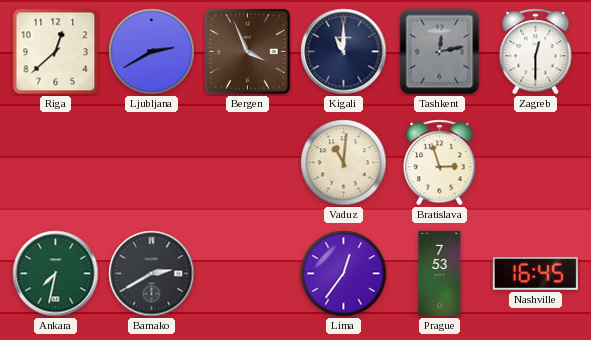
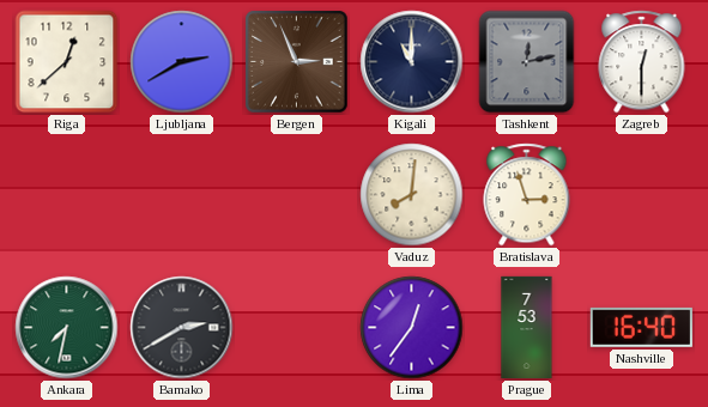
Bergen: 3:56 -> 2:56
Vaduz: 11:01 -> 8:01
Nashville: 16:45 -> 16:40
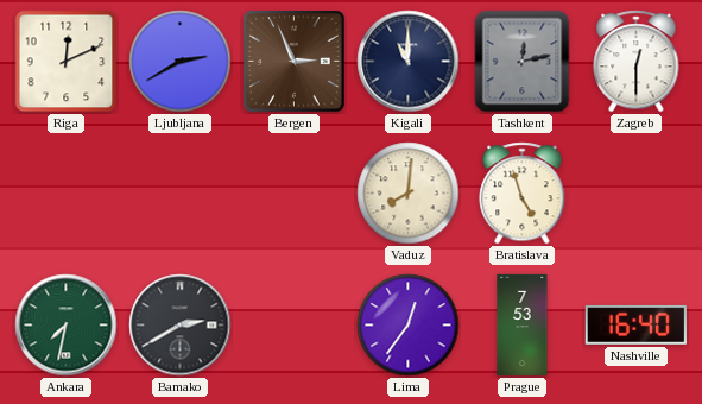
Riga: 12:38 -> 12:11
Bratislava: 2:57 -> 4:57
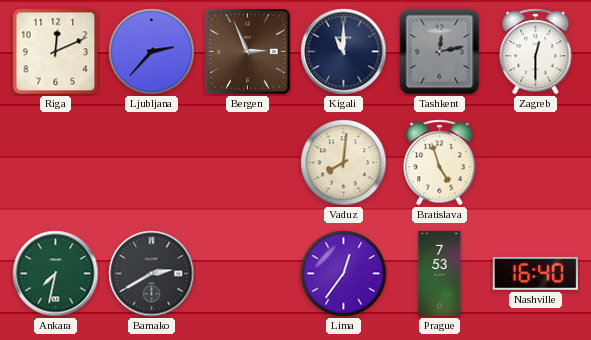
Ljubljana: 2:40 -> 2:37
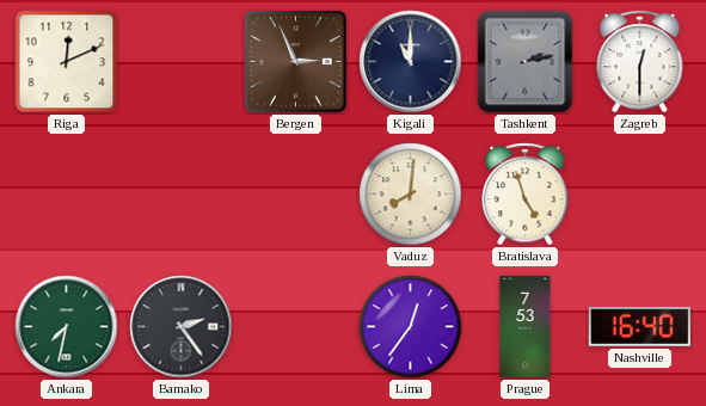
Ljubljana: 2:37 -> none
Tashkent: 12:13 -> 2:13
Bamako: 2:40 -> 2:24
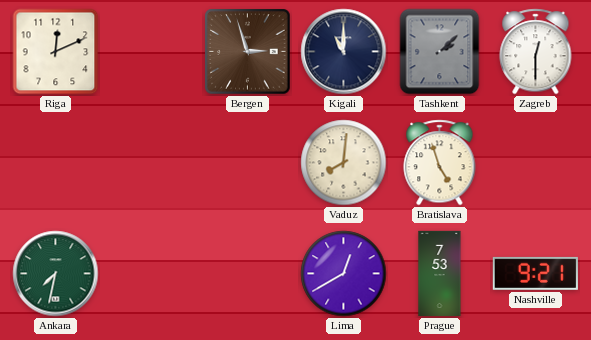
Bergen: 2:56 -> 2:57
Tashkent: 2:13 -> 2:08
Bamako: 2:24 -> none
Lima: 12:36 -> 12:40
Nashville: 16:40 -> 9:21
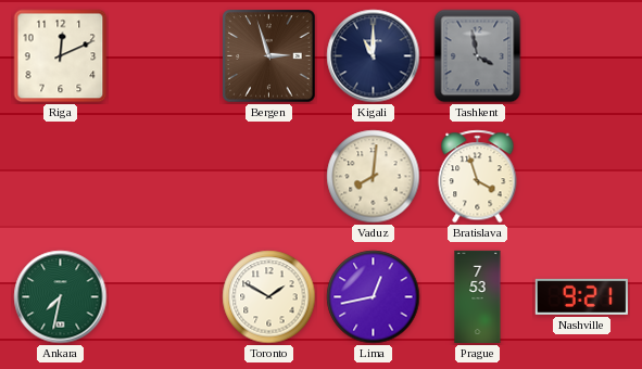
Tashkent: 2:08 -> 3:58
Zagreb: 12:30 -> none
Bratislava: 4:57 -> 3:57
Toronto: none -> 1:50
Lima: 12:40 -> 12:43
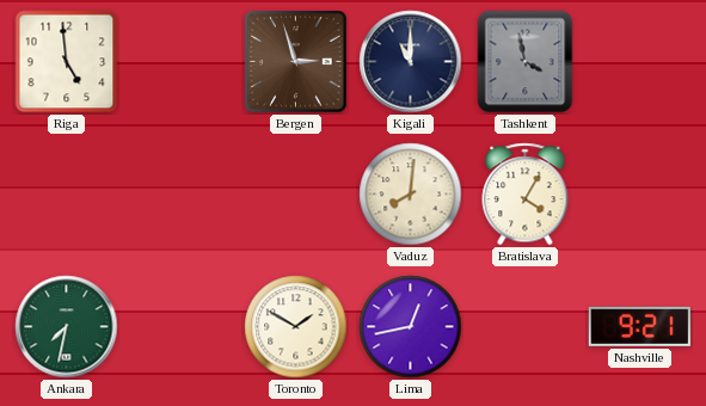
Riga: 12:11 -> 4:59
Bratislava: 3:57 -> 4:05
Prague: 7:53 -> none
